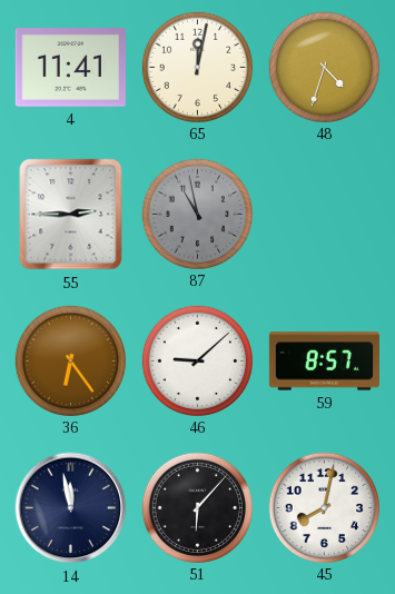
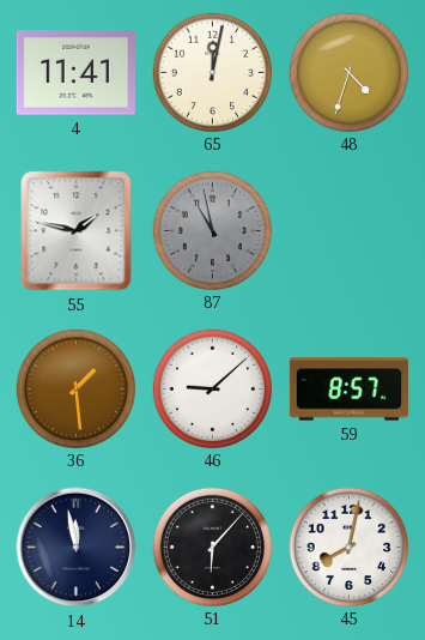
55: 2:45 -> 1:47
36: 6:24 -> 1:29
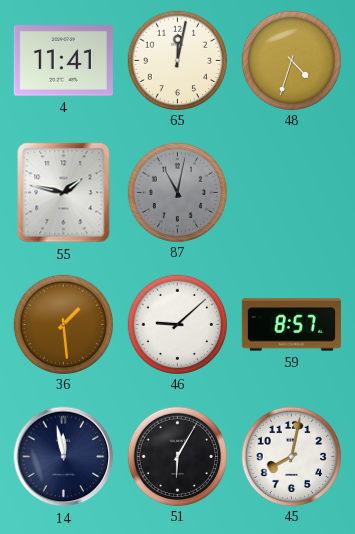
87: 10:58 -> 11:02
51: 6:07 -> 6:05
